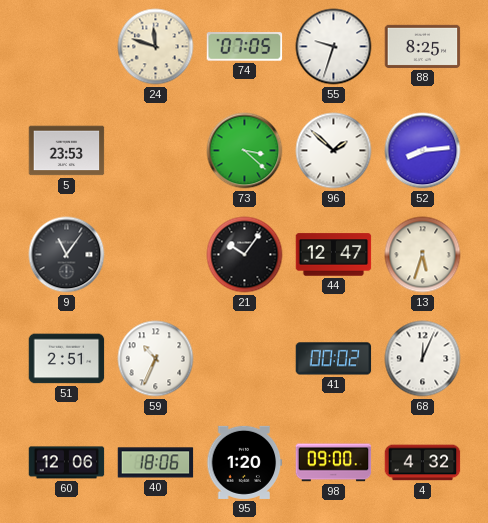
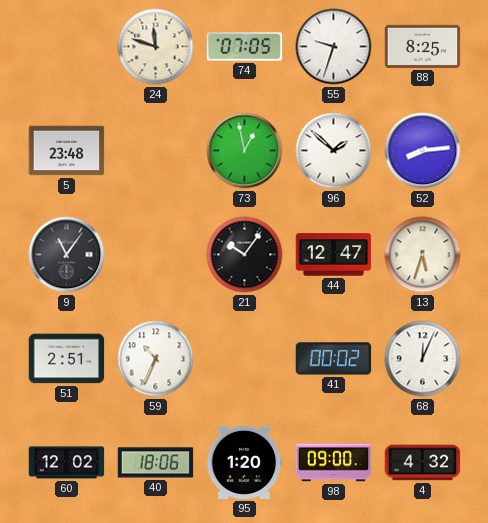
5: 23:53 -> 23:48
73: 3:22 -> 12:58
60: 12:06 -> 12:02
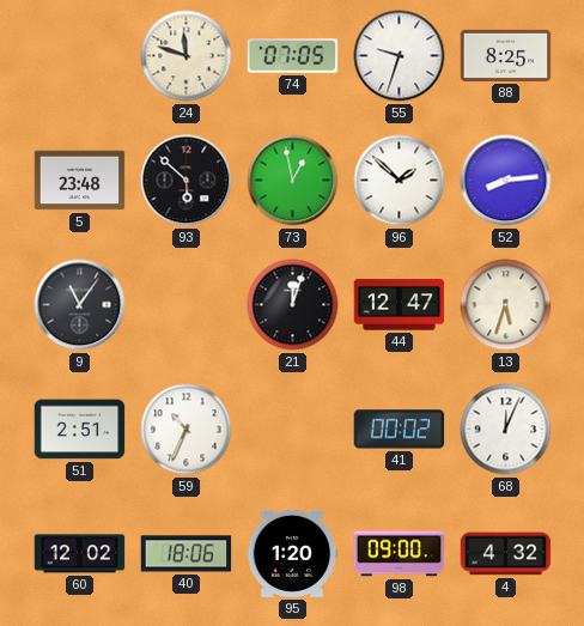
93: none -> 5:52
21: 10:06 -> 12:03
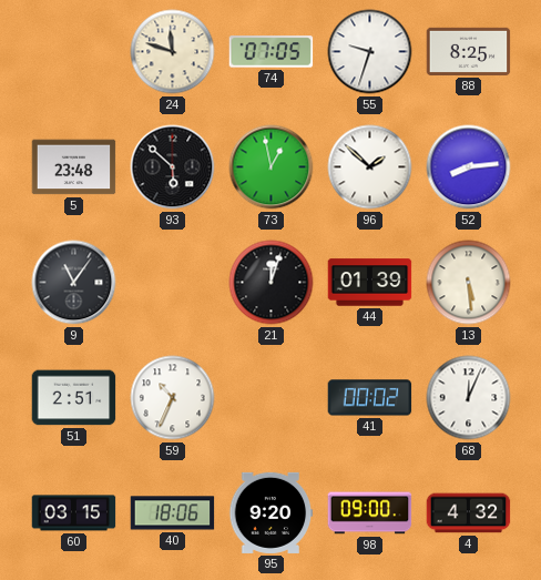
44: 12:47 -> 01:39
13: 5:33 -> 5:29
60: 12:02 -> 03:15
95: 1:20 -> 9:20
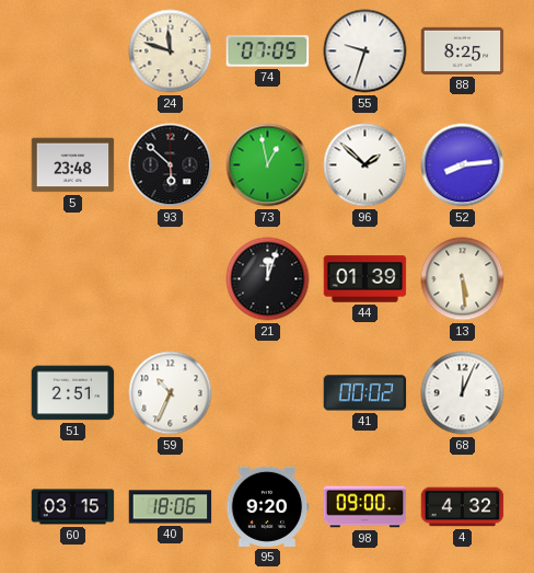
9: 11:06 -> none
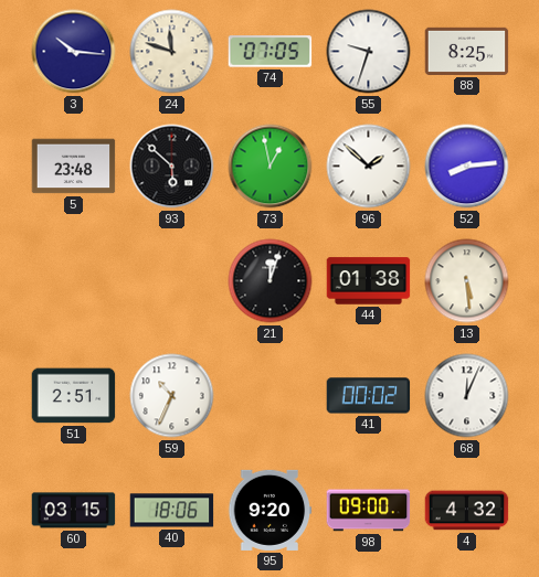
3: none -> 10:16
44: 01:39 -> 01:38
